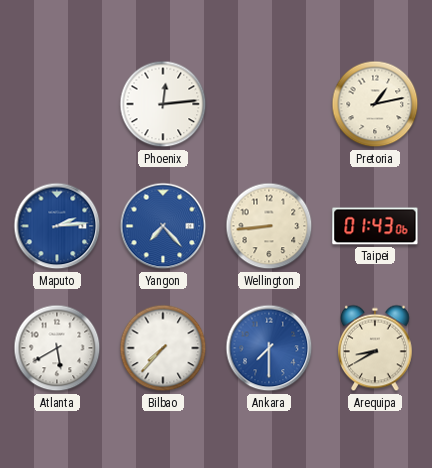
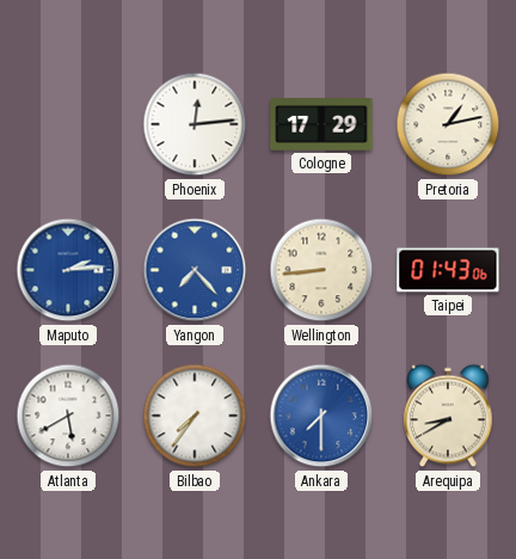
Cologne: none -> 17:29
Bilbao: 7:37 -> 7:36
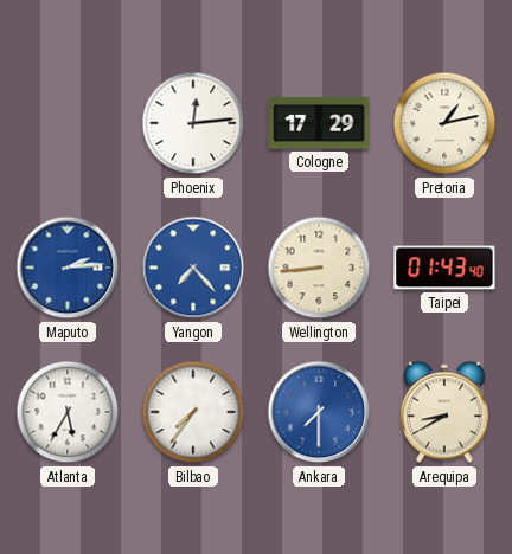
Taipei: 01:43:06 -> 01:43:40
Atlanta: 5:40 -> 5:35
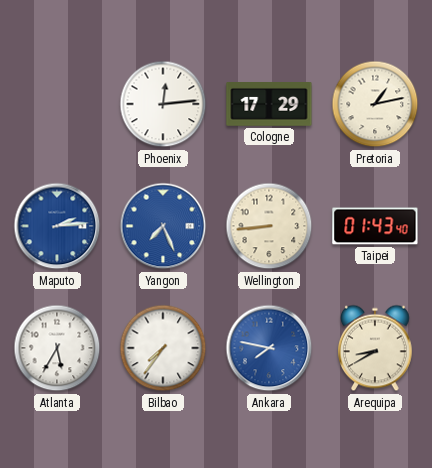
Yangon: 7:23 -> 7:26
Ankara: 7:30 -> 7:47
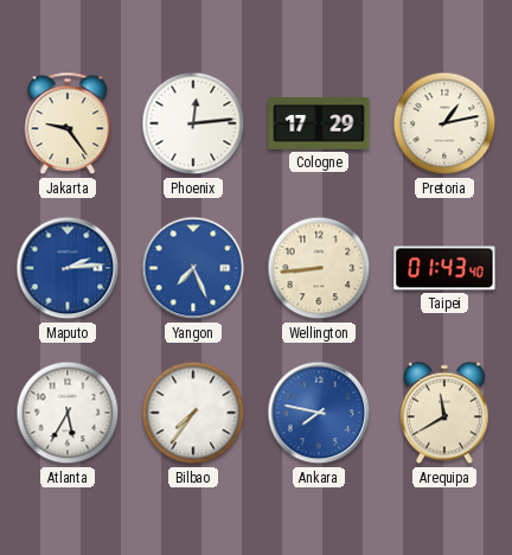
Jakarta: none -> 9:24
Arequipa: 8:40 -> 11:40
